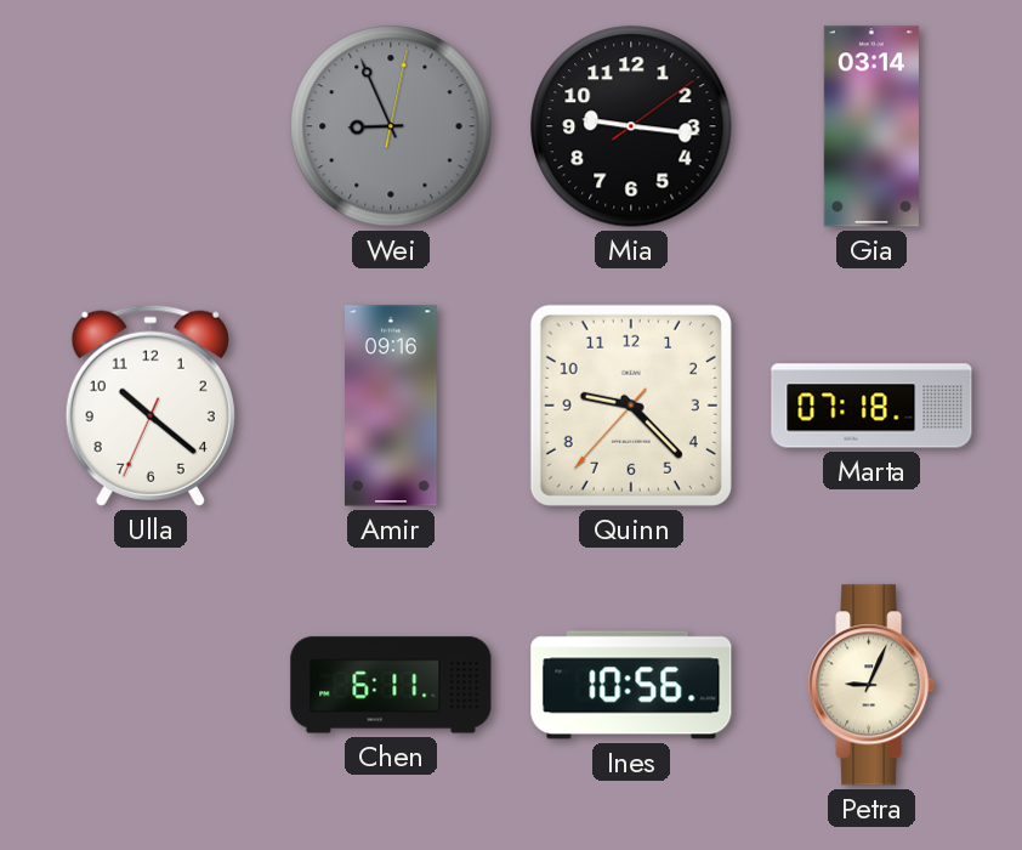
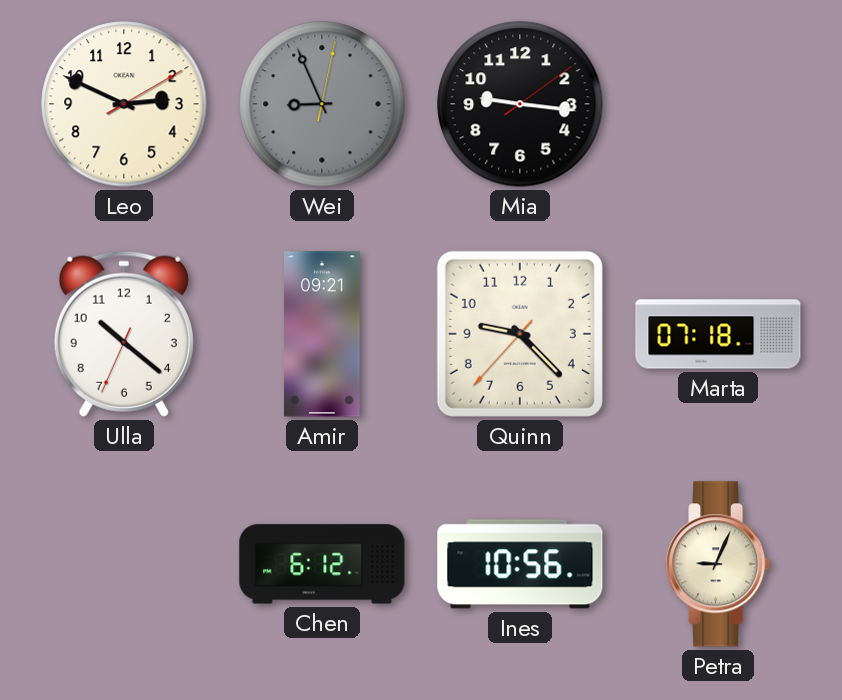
Leo: none -> 2:49
Gia: 03:14 -> none
Amir: 09:16 -> 09:21
Chen: 6:11 -> 6:12
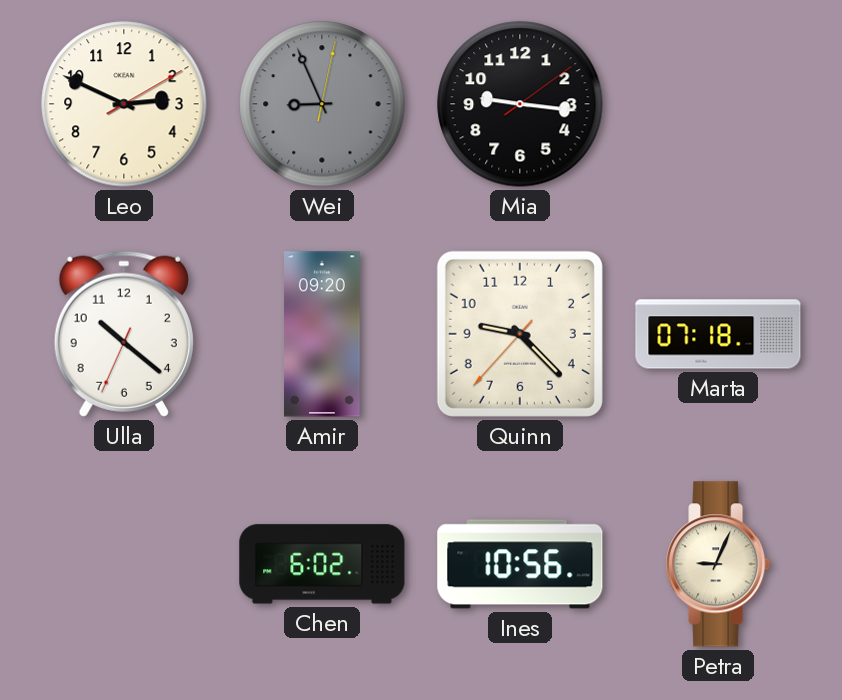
Amir: 09:21 -> 09:20
Chen: 6:12 -> 6:02
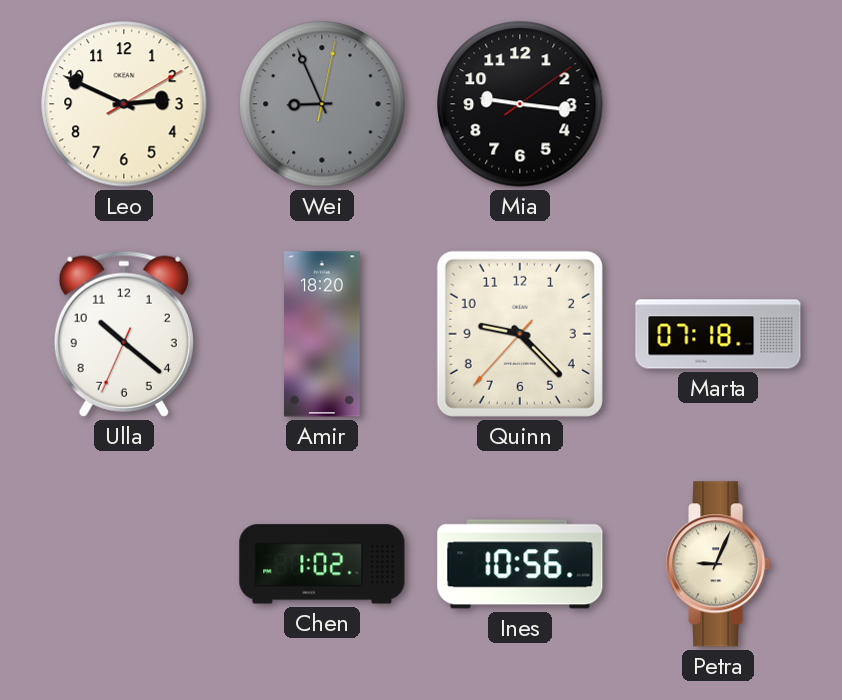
Amir: 09:20 -> 18:20
Chen: 6:02 -> 1:02
